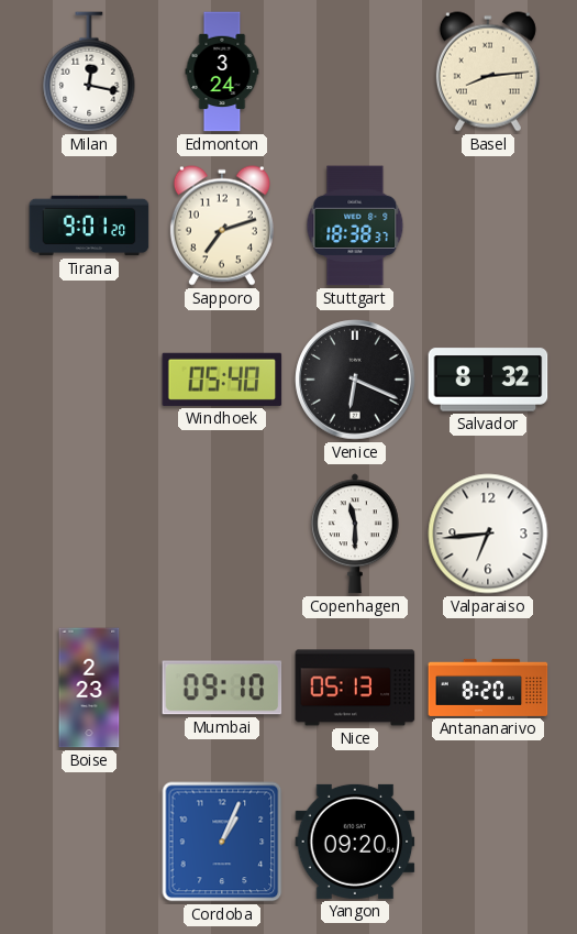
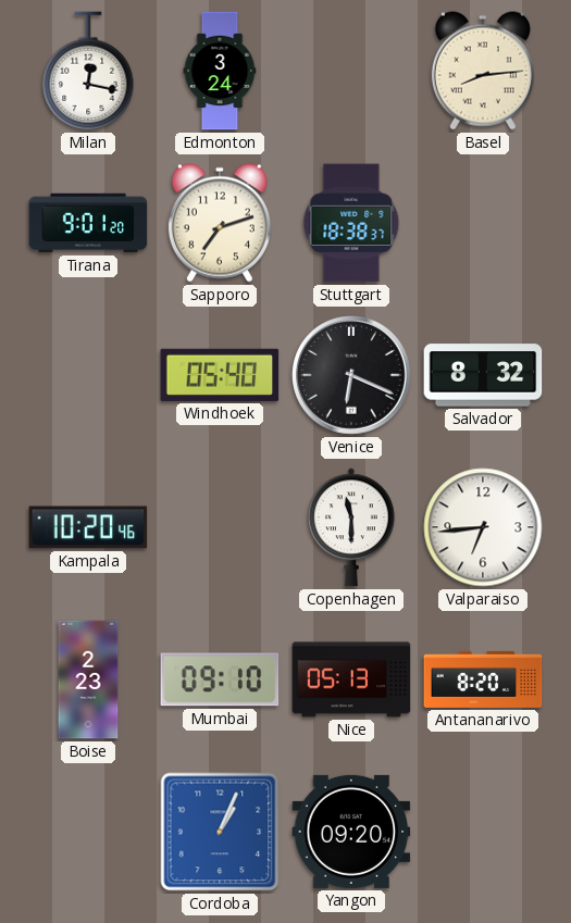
Kampala: none -> 10:20
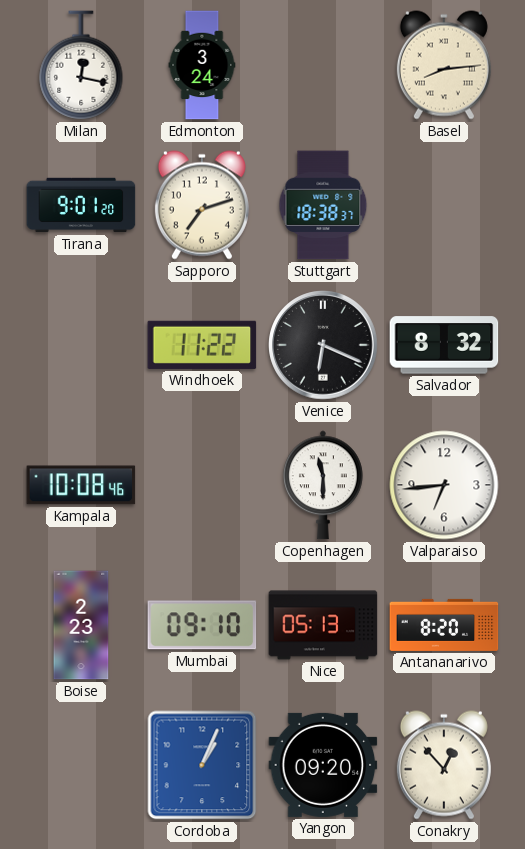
Windhoek: 05:40 -> 11:22
Kampala: 10:20 -> 10:08
Conakry: none -> 12:53
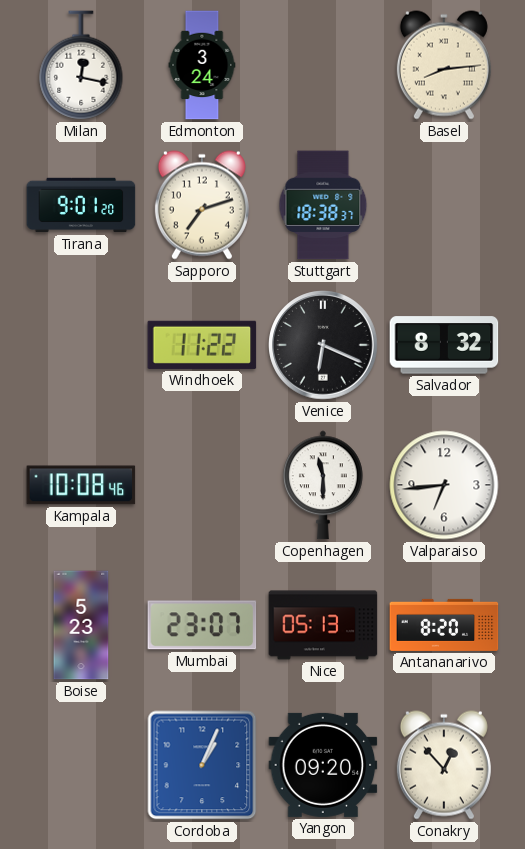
Boise: 2:23 -> 5:23
Mumbai: 09:10 -> 23:07
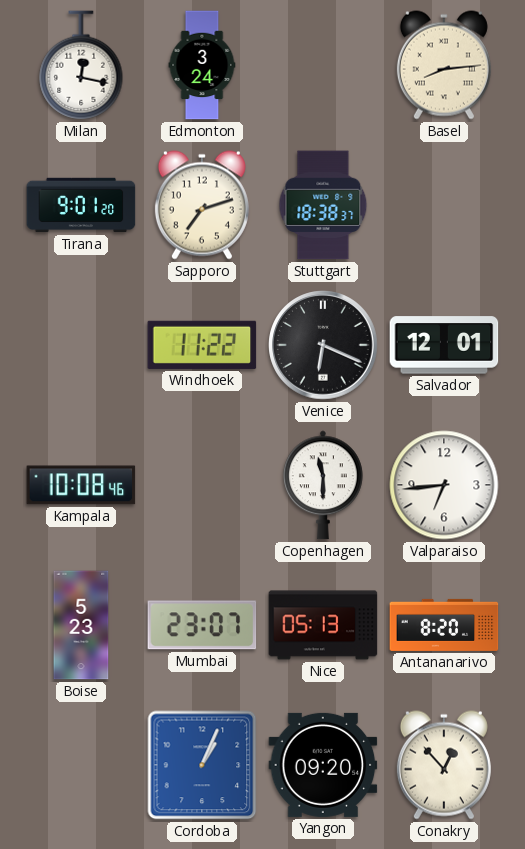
Salvador: 8:32 -> 12:01
